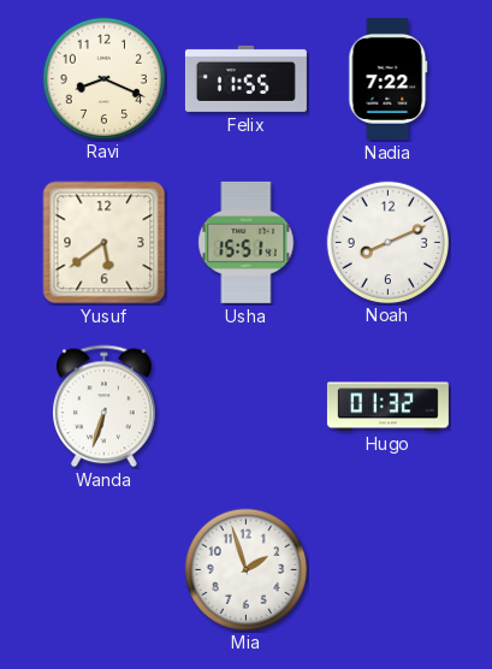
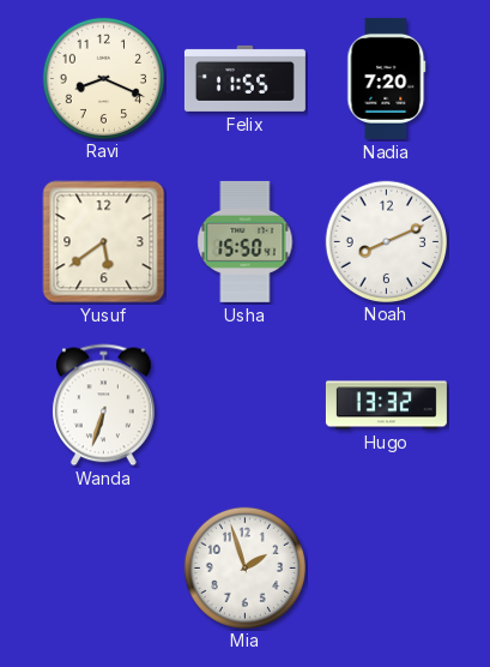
Nadia: 7:22 -> 7:20
Usha: 15:51 -> 15:50
Hugo: 01:32 -> 13:32
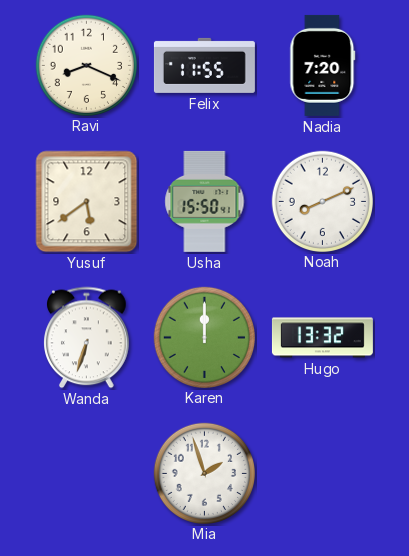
Karen: none -> 12:00
